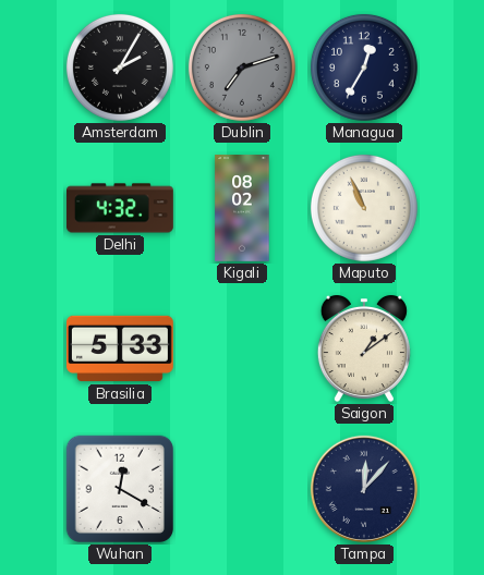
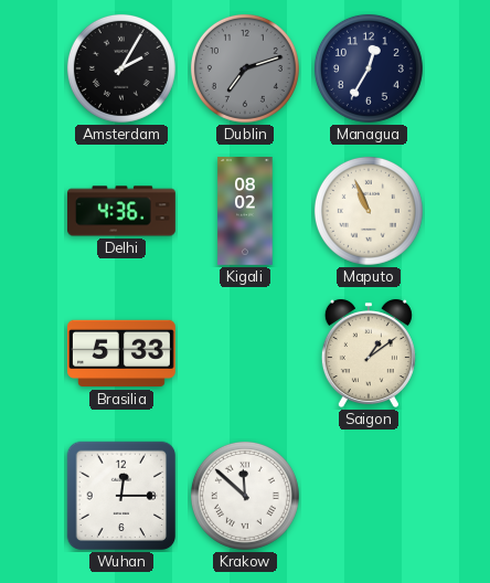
Delhi: 4:32 -> 4:36
Wuhan: 12:20 -> 12:15
Krakow: none -> 11:52
Tampa: 12:07 -> none
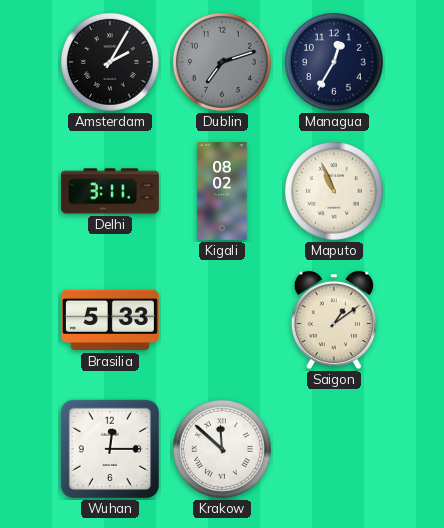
Delhi: 4:36 -> 3:11
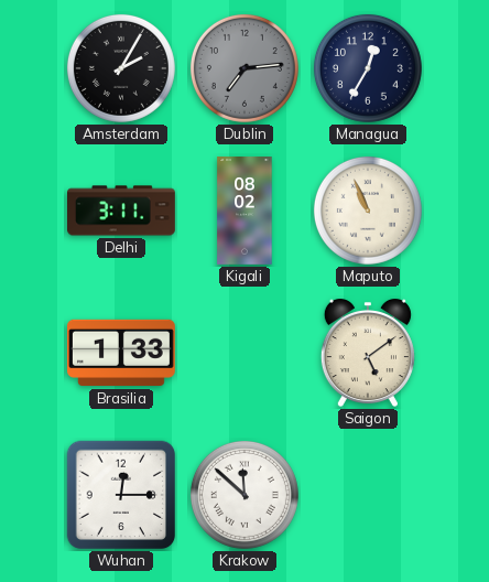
Dublin: 7:12 -> 7:14
Brasilia: 5:33 -> 1:33
Saigon: 1:09 -> 5:09
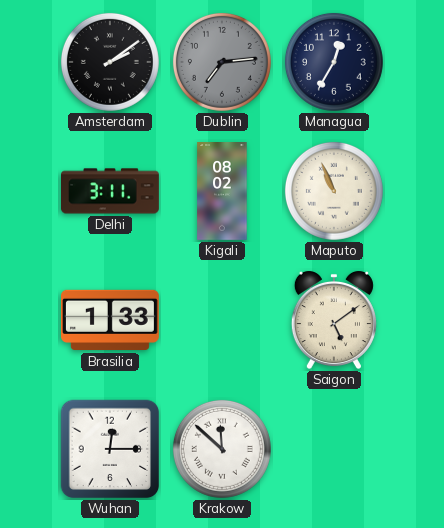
Amsterdam: 2:05 -> 2:09
